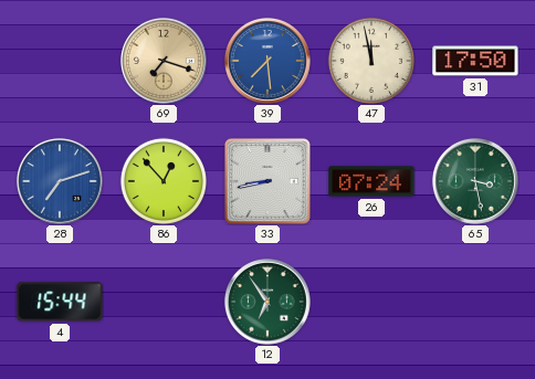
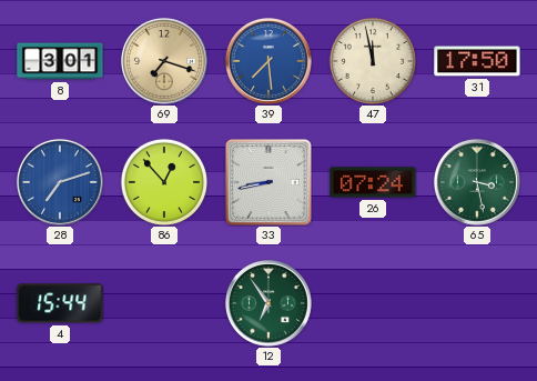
8: none -> 3:01
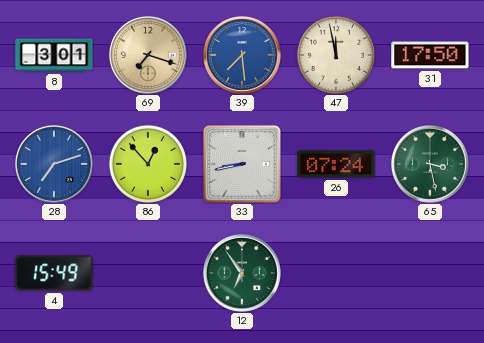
4: 15:44 -> 15:49
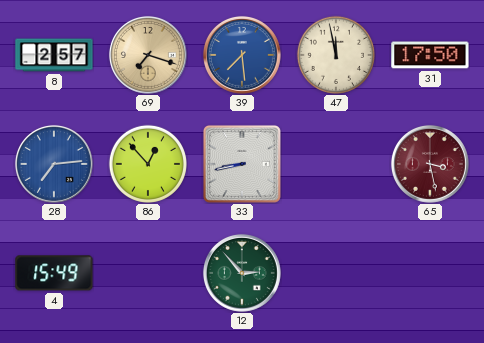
8: 3:01 -> 2:57
28: 7:12 -> 7:14
26: 07:24 -> none
65 dial: green -> burgundy
12: 6:54 -> 2:53
